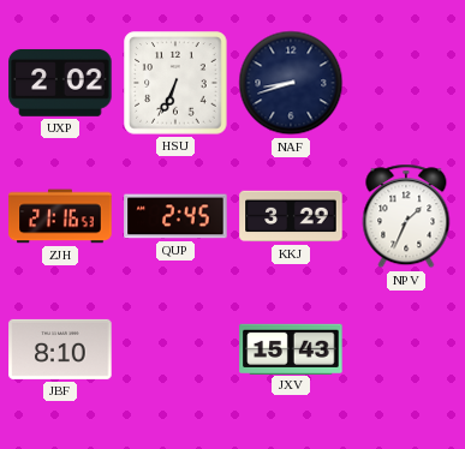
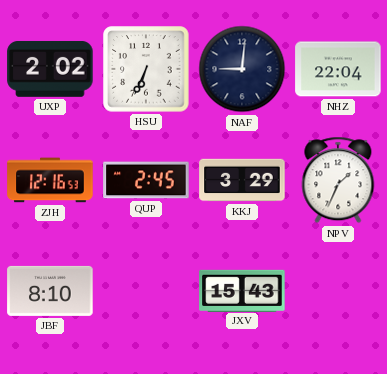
NAF: 8:42 -> 9:01
NHZ: none -> 22:04
ZJH: 21:16 -> 12:16
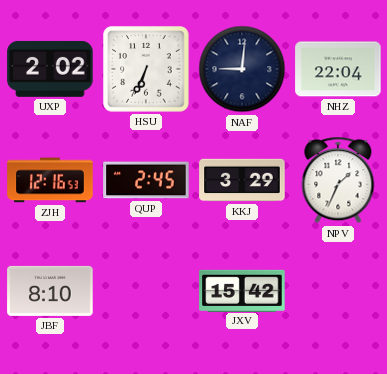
JXV: 15:43 -> 15:42
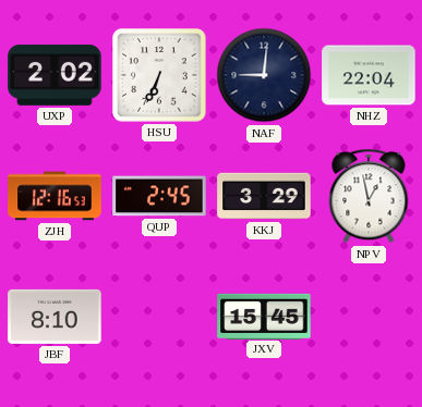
NPV: 1:34 -> 12:58
JXV: 15:42 -> 15:45
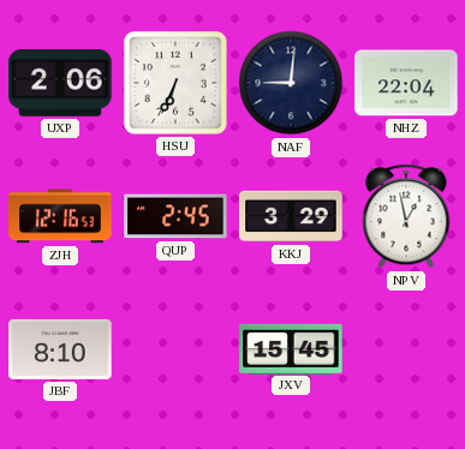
UXP: 2:02 -> 2:06
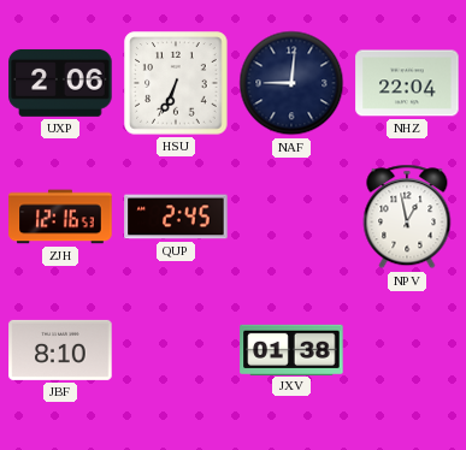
KKJ: 3:29 -> none
JXV: 15:45 -> 01:38
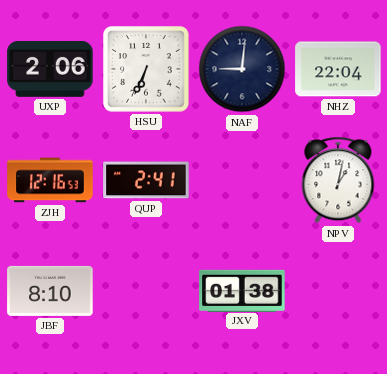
QUP: 2:45 -> 2:41
NPV: 12:58 -> 1:02
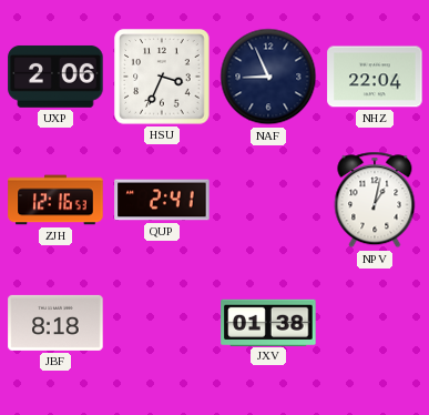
HSU: 6:34 -> 3:34
NAF: 9:01 -> 8:56
JBF: 8:10 -> 8:18
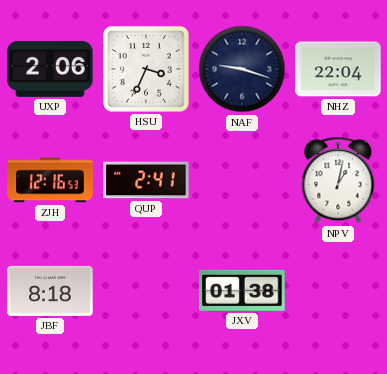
NAF: 8:56 -> 9:18
